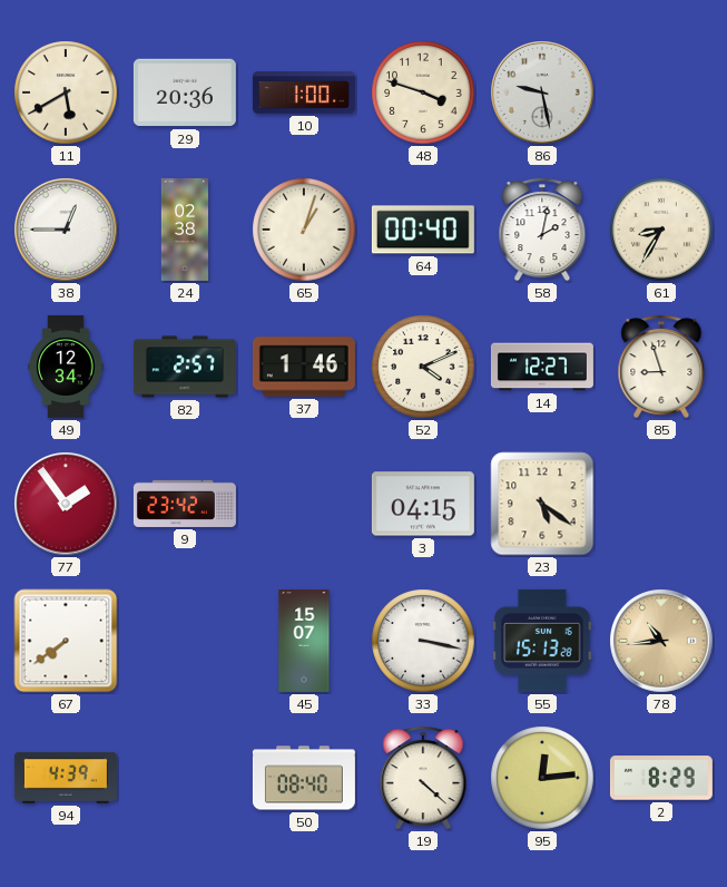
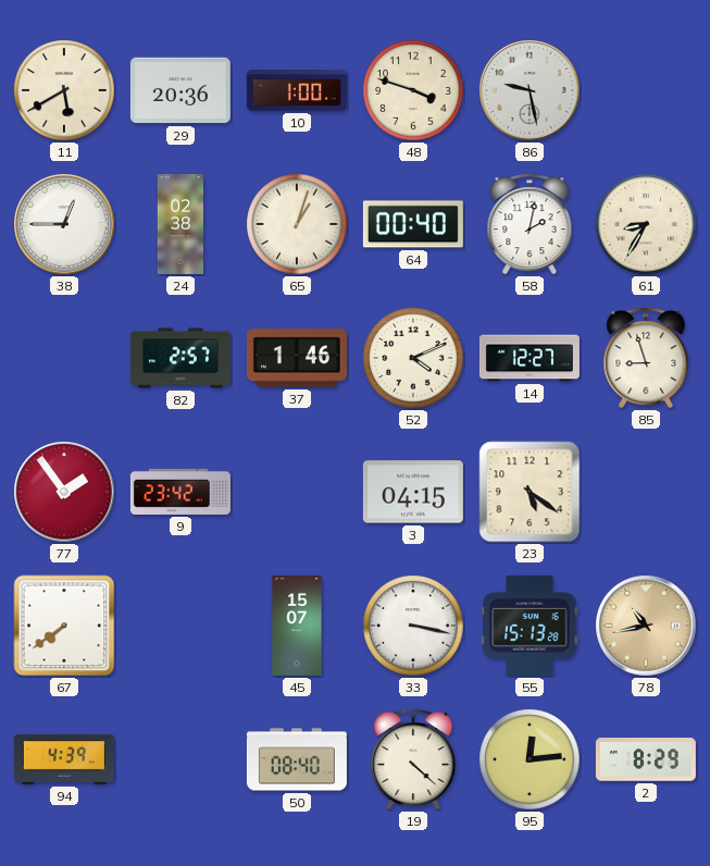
49: 12:34 -> none
78: 10:44 -> 10:43
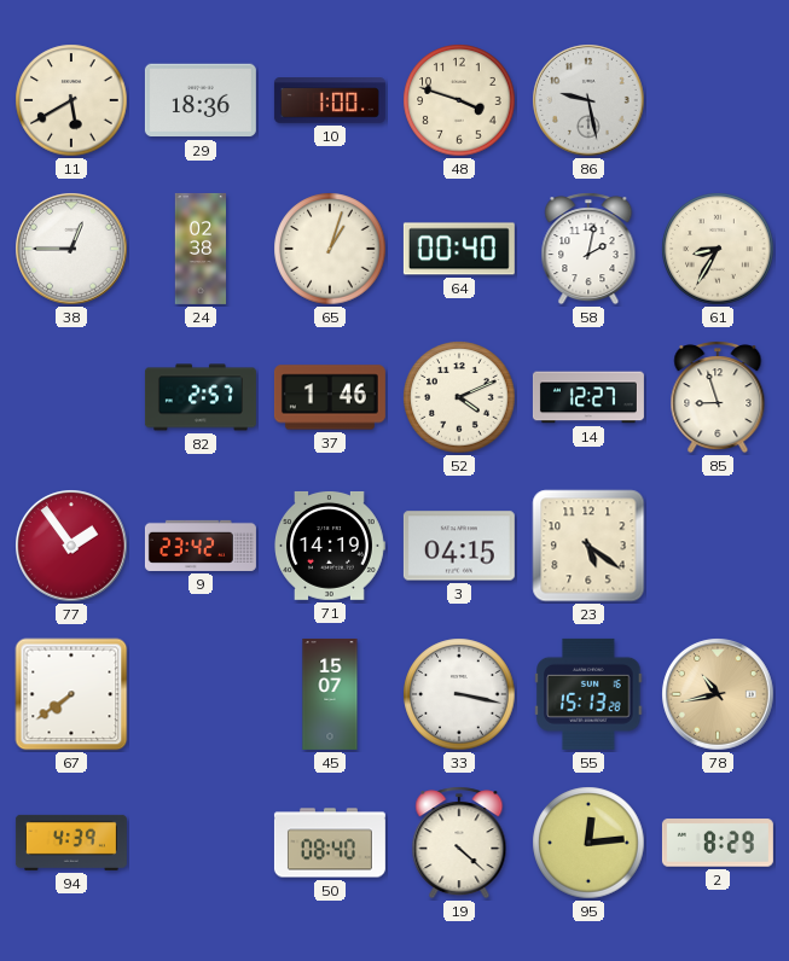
29: 20:36 -> 18:36
71: none -> 14:19
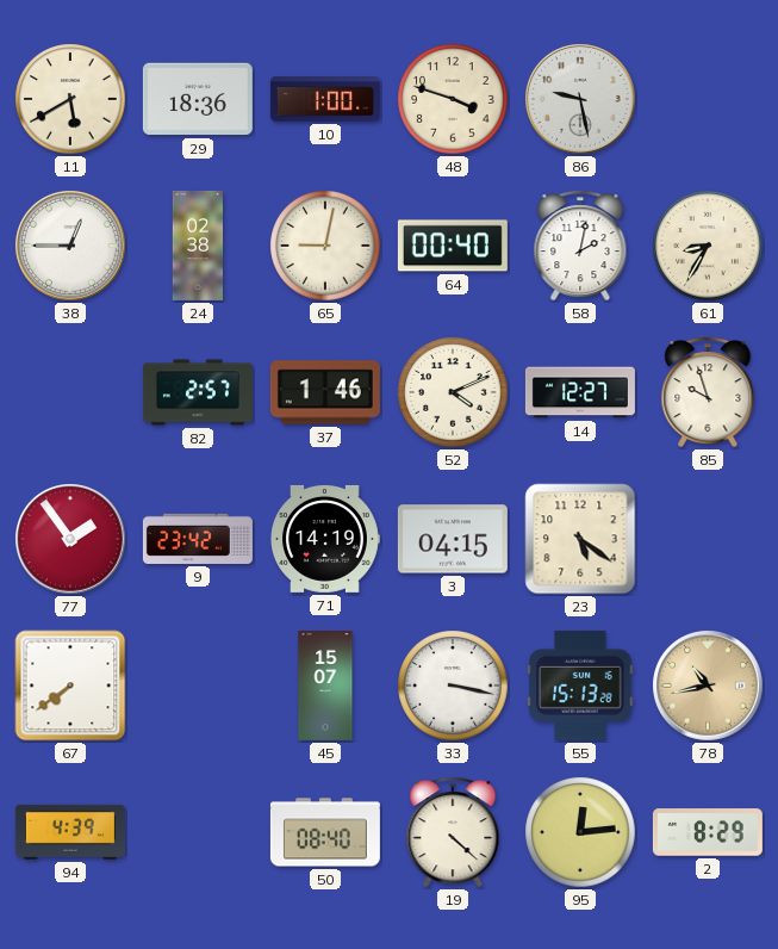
65: 1:03 -> 9:02
85: 8:57 -> 9:57
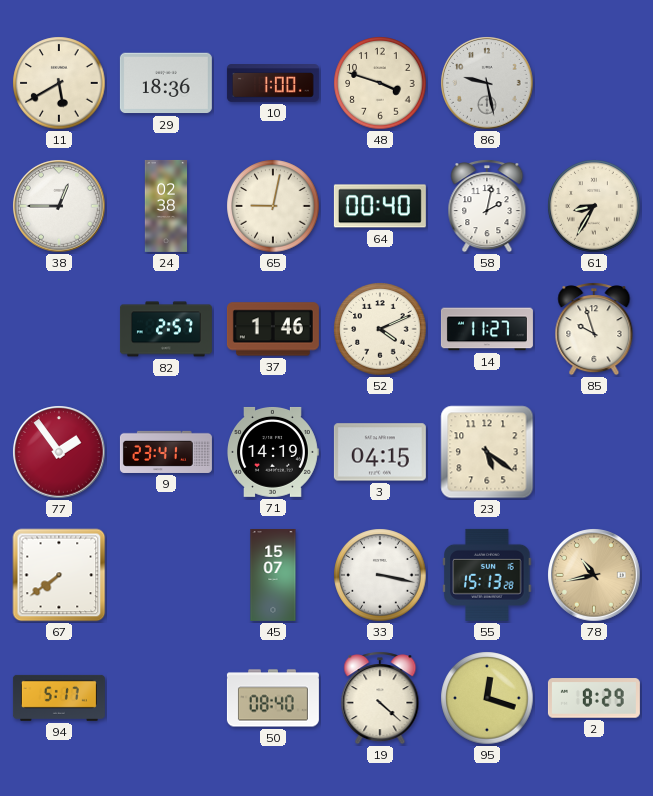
14: 12:27 -> 11:27
9: 23:42 -> 23:41
94: 4:39 -> 5:17
95: 12:14 -> 12:18
